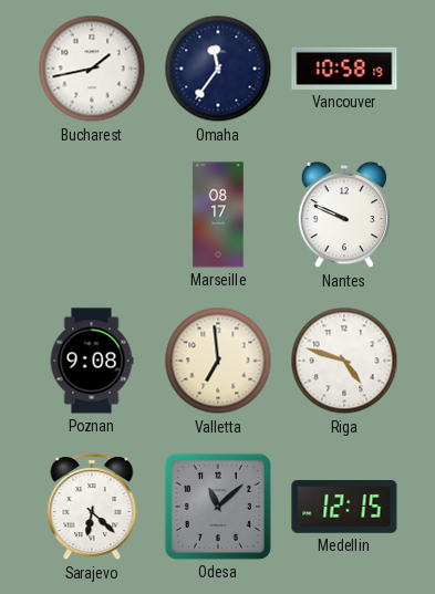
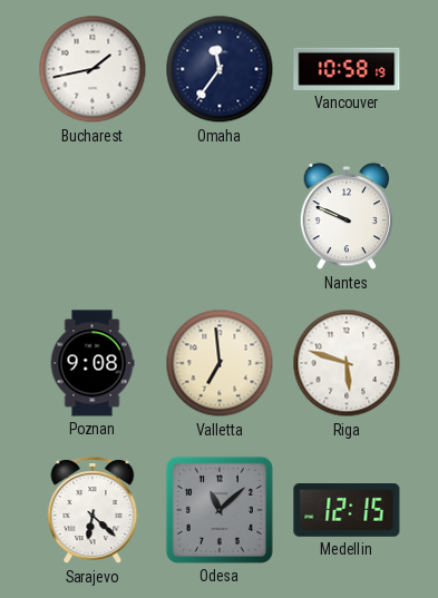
Marseille: 08:17 -> none
Riga: 4:48 -> 5:48
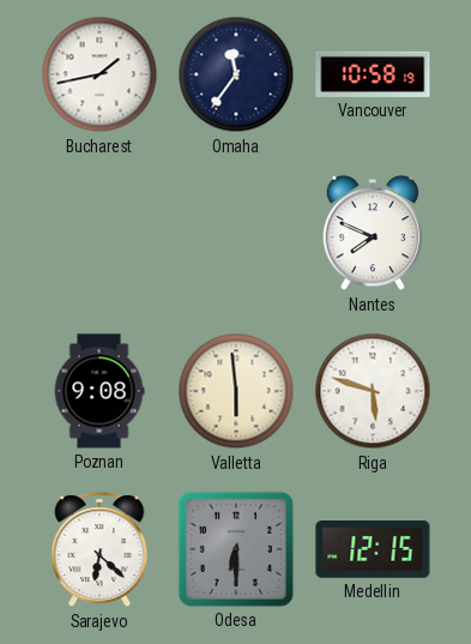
Nantes: 9:49 -> 7:49
Valletta: 6:59 -> 5:59
Odesa: 11:08 -> 6:30
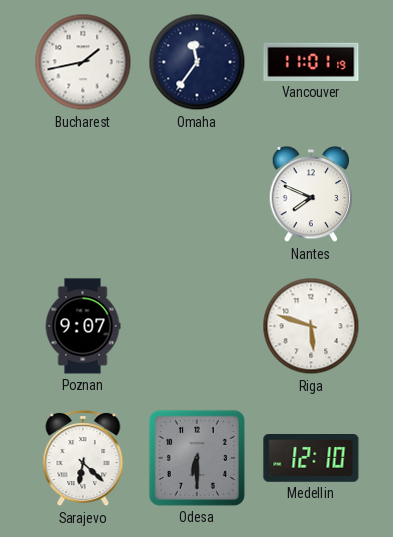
Vancouver: 10:58 -> 11:01
Poznan: 9:08 -> 9:07
Valletta: 5:59 -> none
Medellin: 12:15 -> 12:10
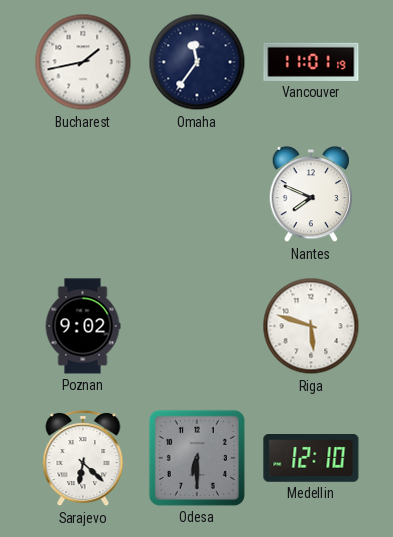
Poznan: 9:07 -> 9:02
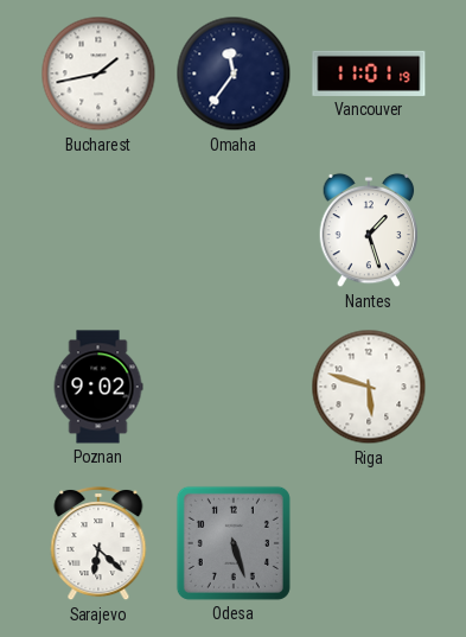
Nantes: 7:49 -> 1:27
Odesa: 6:30 -> 5:27
Medellin: 12:10 -> none
